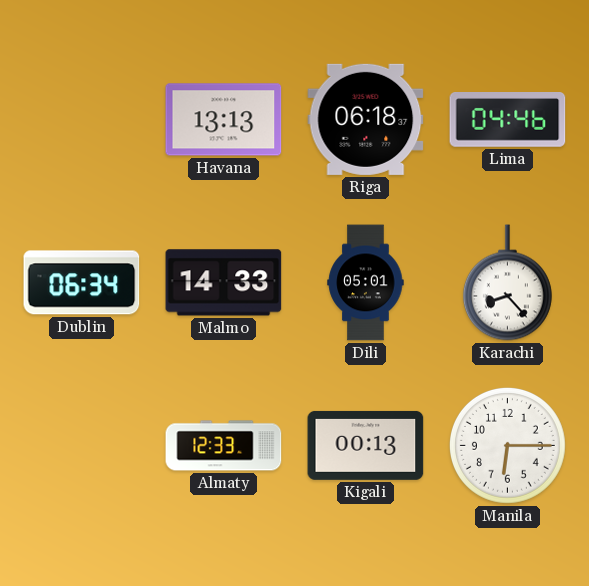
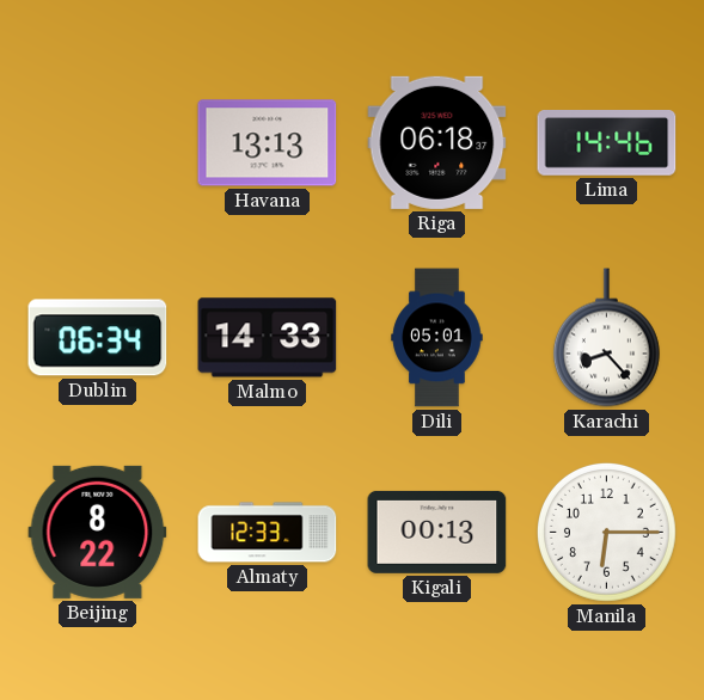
Lima: 04:46 -> 14:46
Beijing: none -> 8:22
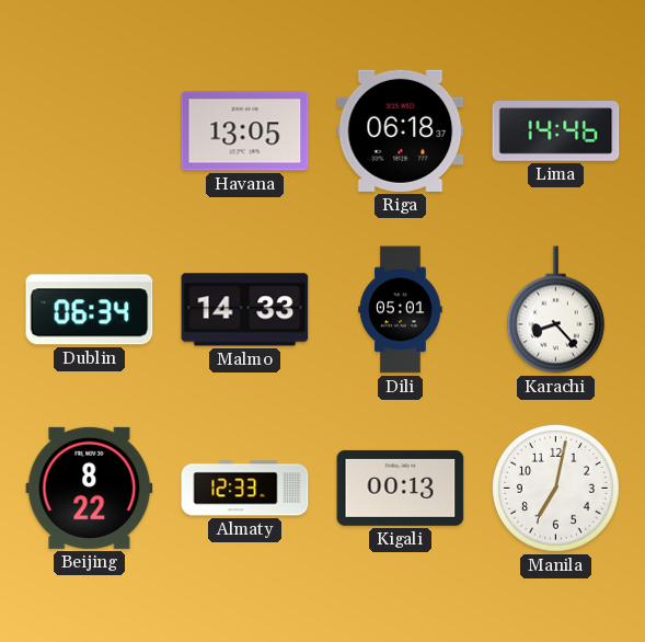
Havana: 13:13 -> 13:05
Manila: 6:15 -> 7:02
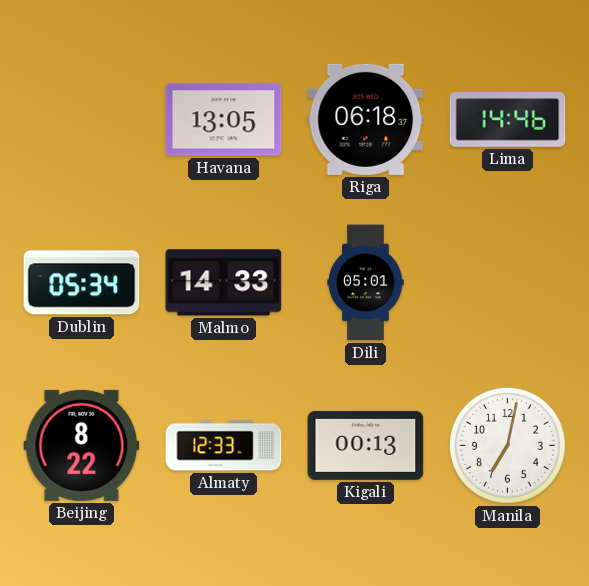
Dublin: 06:34 -> 05:34
Karachi: 8:23 -> none
